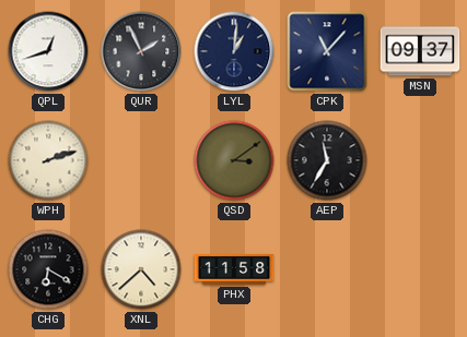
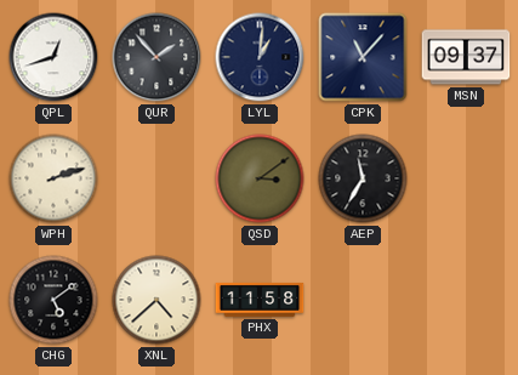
QUR: 1:56 -> 1:53
CHG: 6:20 -> 5:09
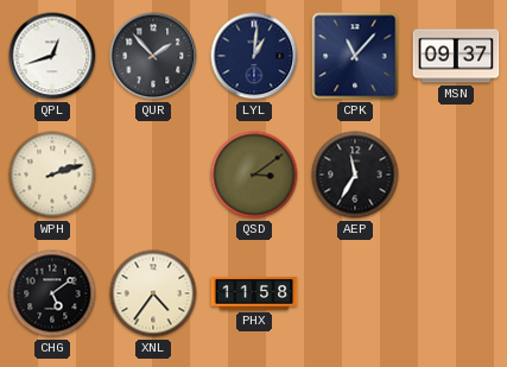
XNL: 4:38 -> 4:36
